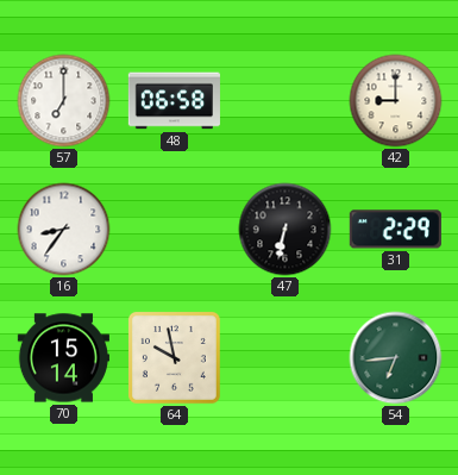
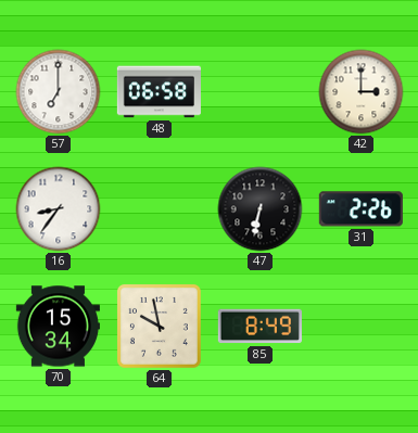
42: 9:00 -> 3:00
31: 2:29 -> 2:26
70: 15:14 -> 15:34
85: none -> 8:49
54: 6:44 -> none
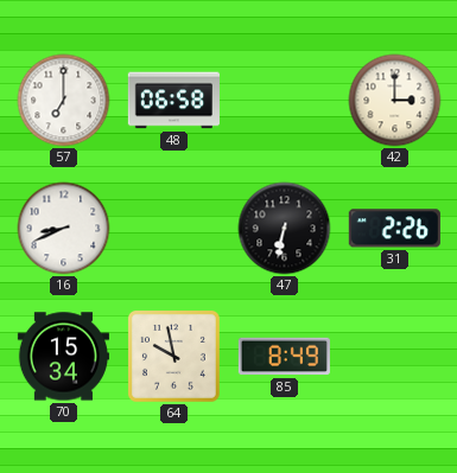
16: 8:36 -> 8:41
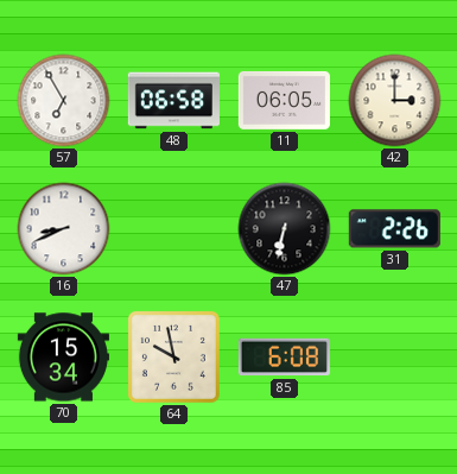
57: 7:00 -> 6:55
11: none -> 06:05
85: 8:49 -> 6:08
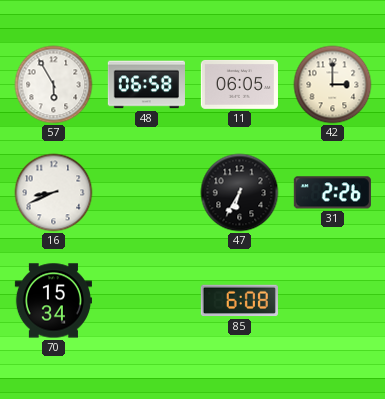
57: 6:55 -> 5:55
47: 6:32 -> 6:35
64: 9:58 -> none
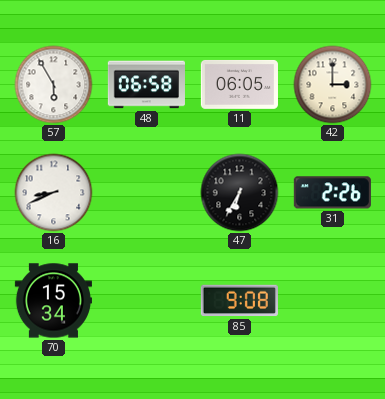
85: 6:08 -> 9:08
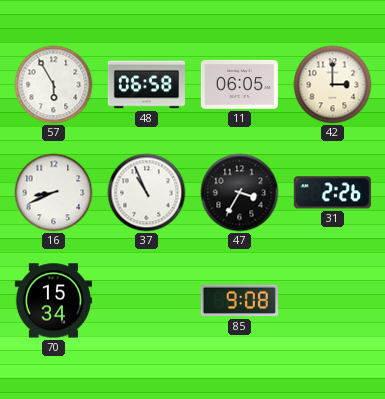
37: none -> 10:56
47: 6:35 -> 3:35
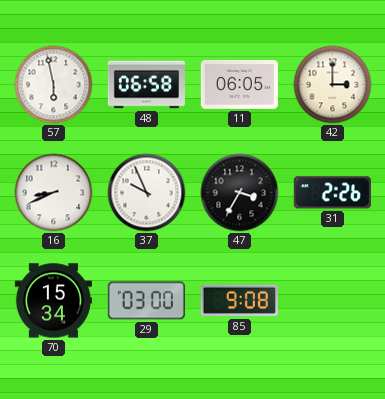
57: 5:55 -> 5:58
37: 10:56 -> 9:56
29: none -> 03:00
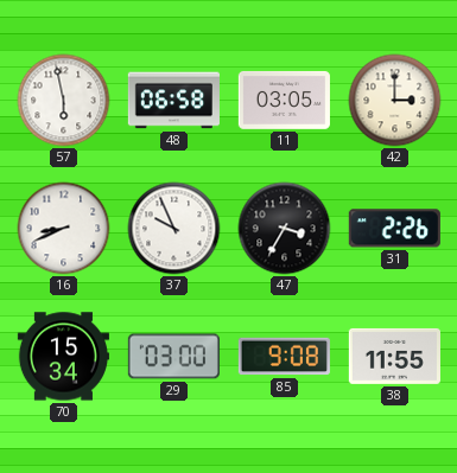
11: 06:05 -> 03:05
38: none -> 11:55
